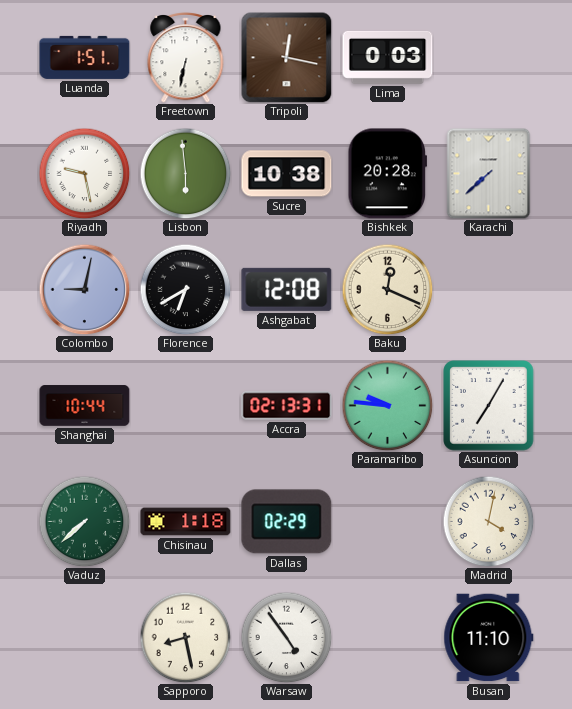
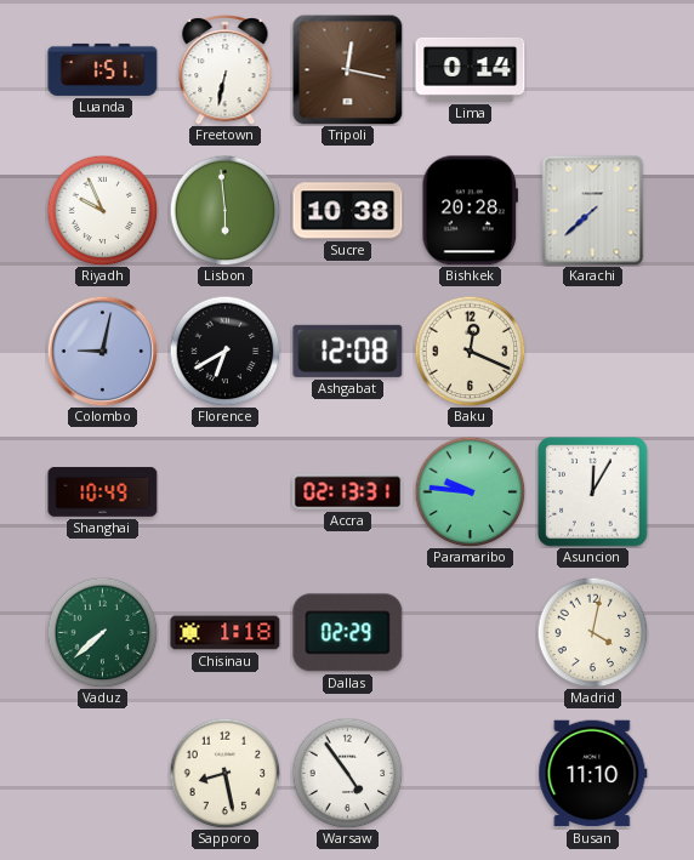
Lima: 0:03 -> 0:14
Riyadh: 9:28 -> 9:56
Shanghai: 10:44 -> 10:49
Asuncion: 7:05 -> 12:05
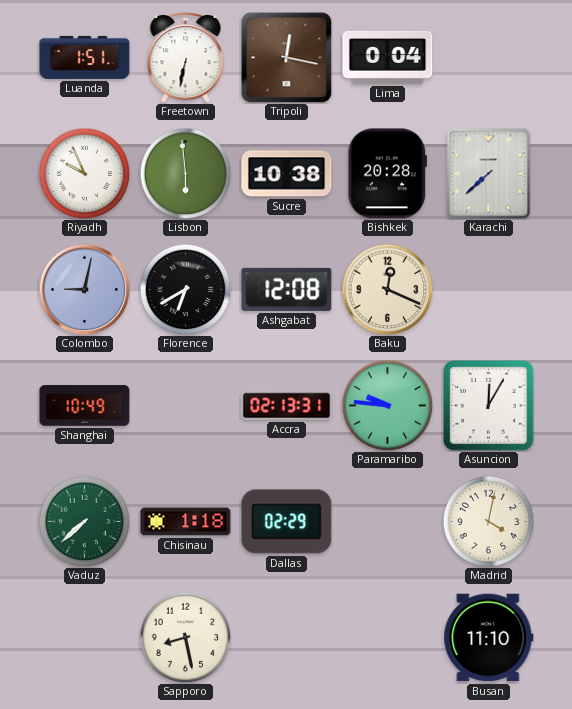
Lima: 0:14 -> 0:04
Warsaw: 4:54 -> none
